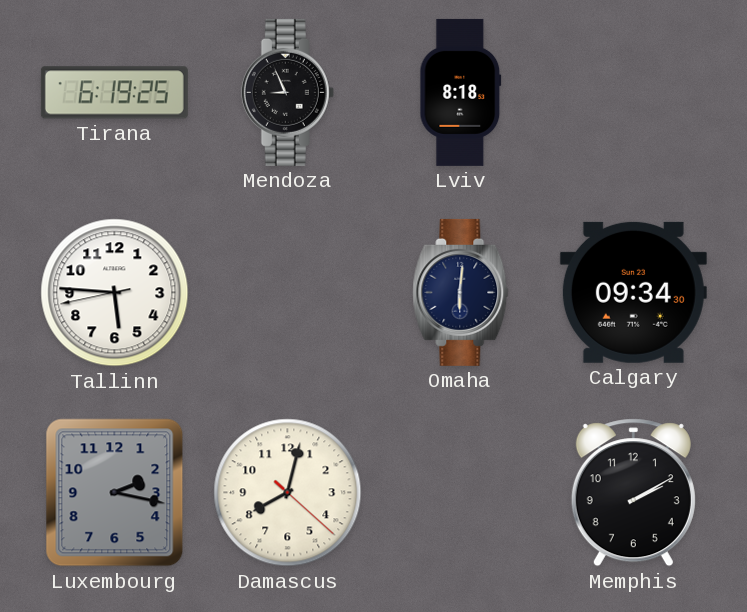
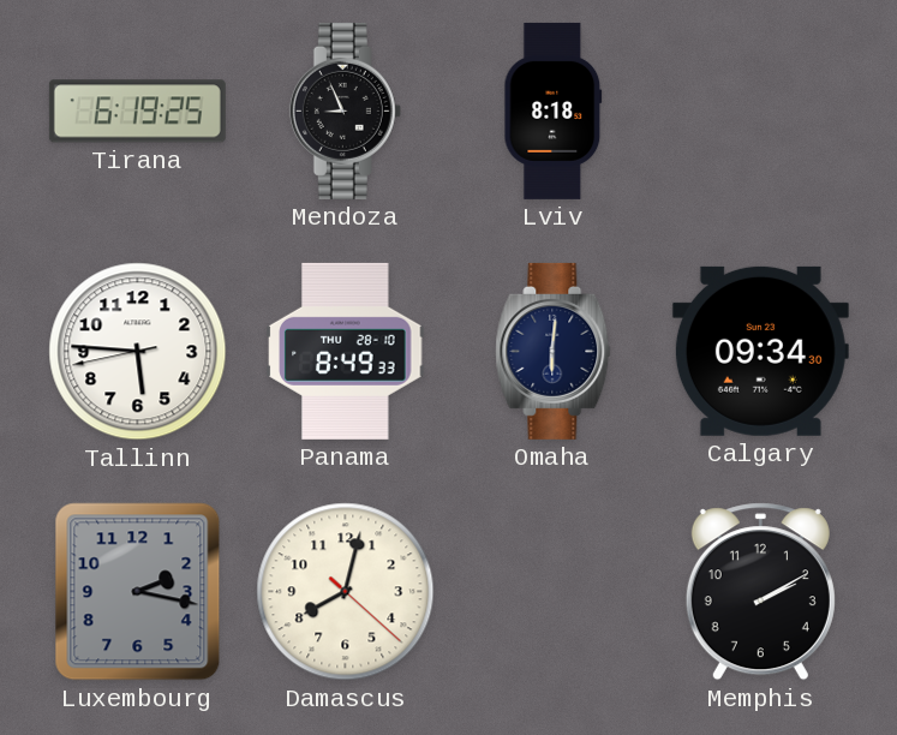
Panama: none -> 8:49
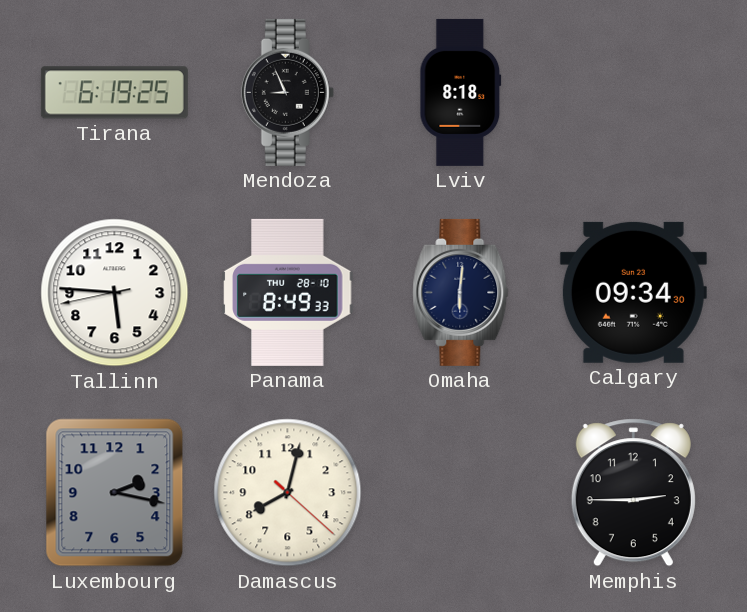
Memphis: 2:10 -> 2:45
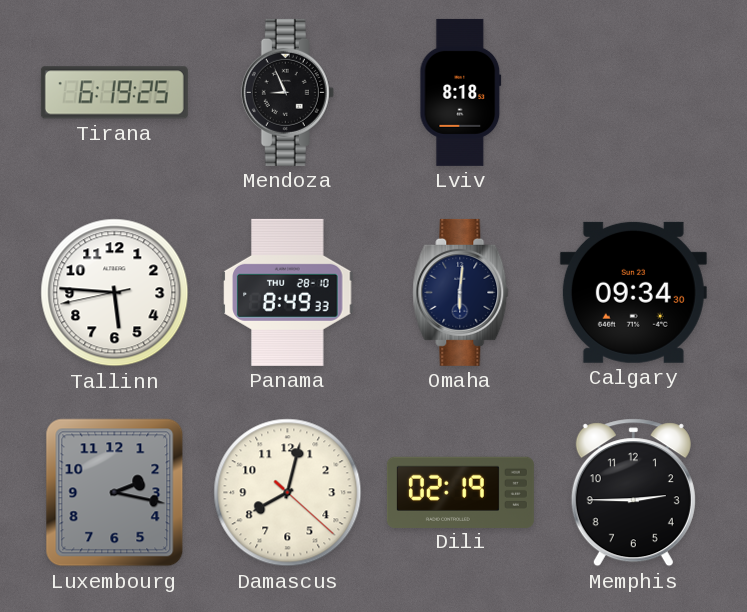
Dili: none -> 02:19
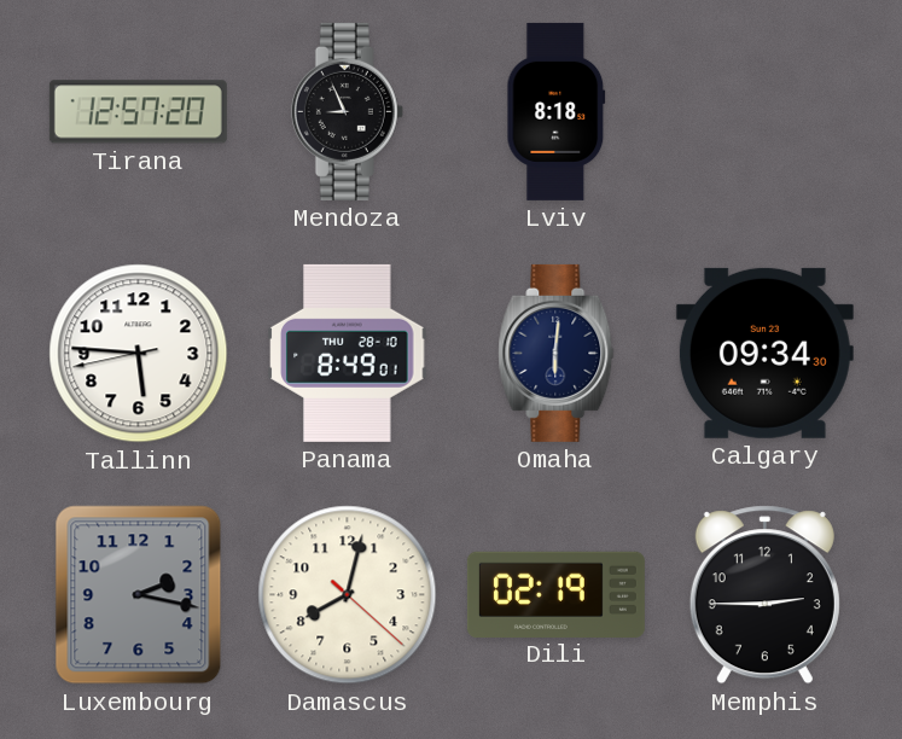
Tirana: 6:19 -> 12:57
Panama: 8:49:33 -> 8:49:01
